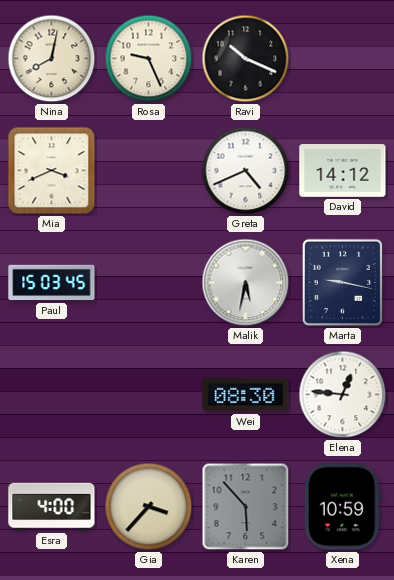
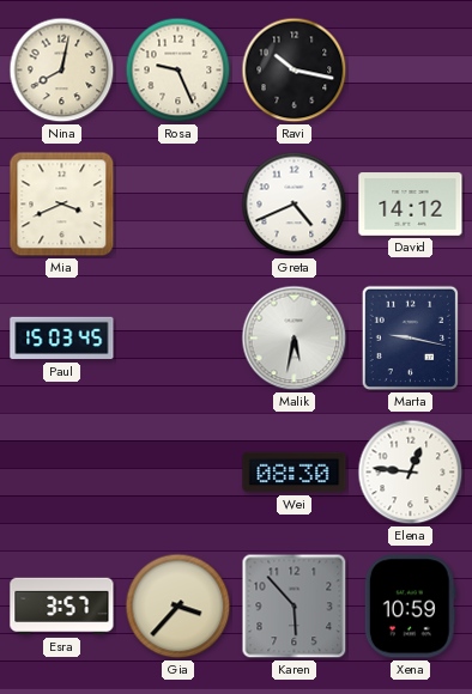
Ravi: 10:19 -> 10:17
Esra: 4:00 -> 3:57
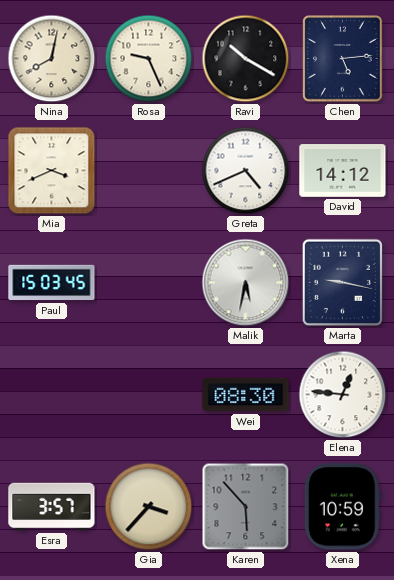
Ravi: 10:17 -> 10:20
Chen: none -> 5:14
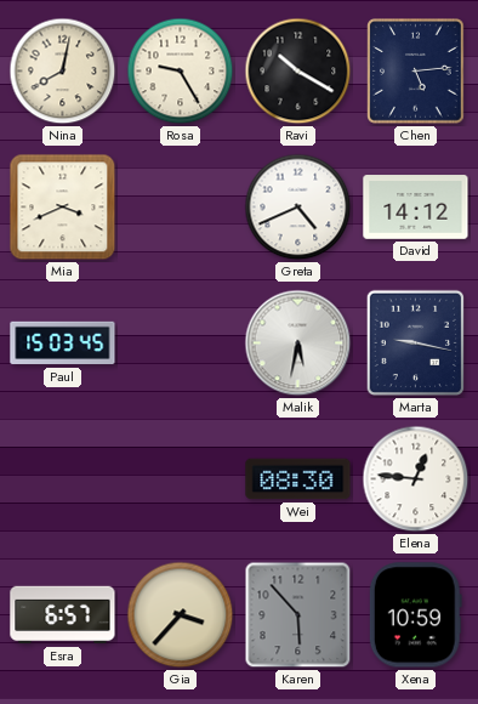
Rosa: 9:26 -> 9:25
Esra: 3:57 -> 6:57
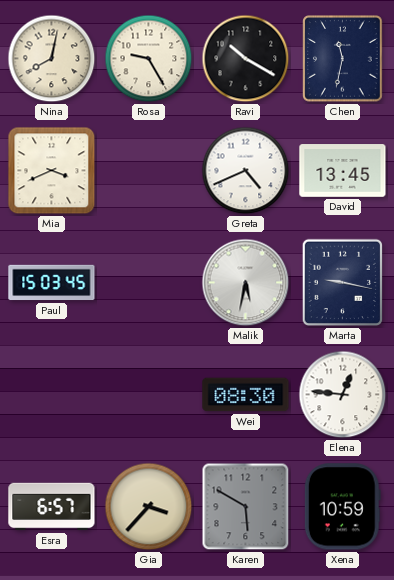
Chen: 5:14 -> 11:32
David: 14:12 -> 13:45
Karen: 5:53 -> 5:50
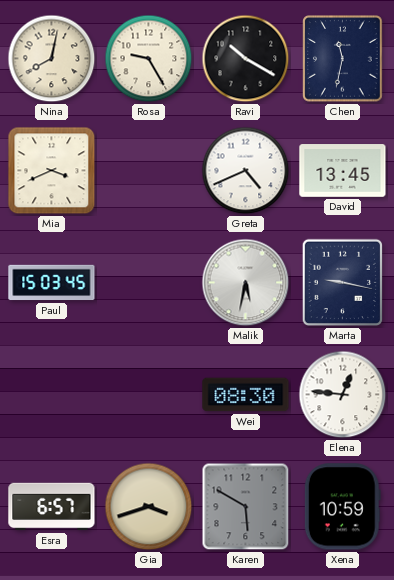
Gia: 3:37 -> 3:42
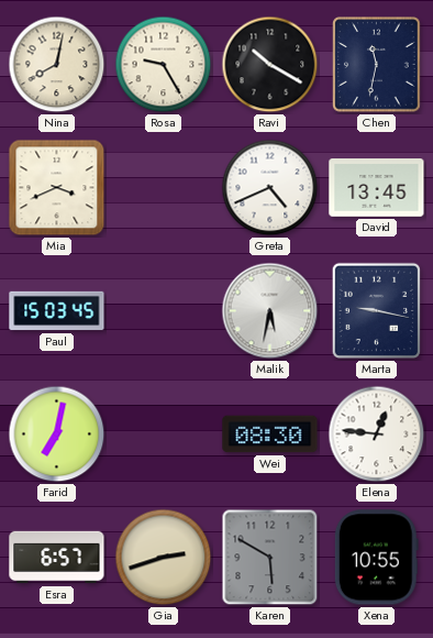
Farid: none -> 7:02
Gia: 3:42 -> 2:42
Xena: 10:59 -> 10:55
